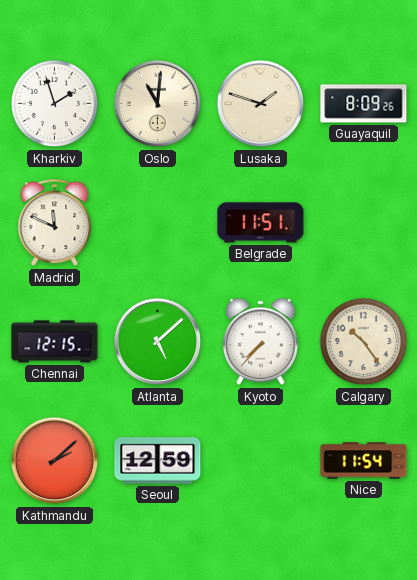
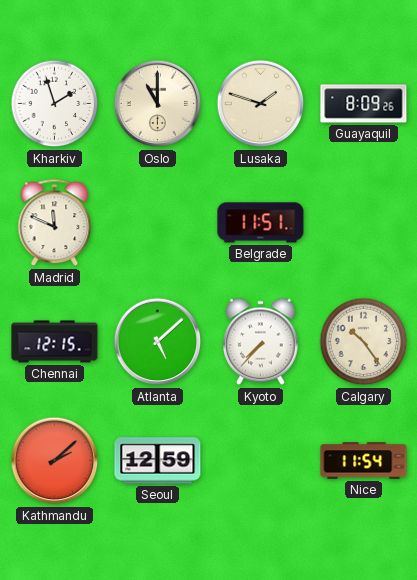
Oslo: 11:01 -> 11:00
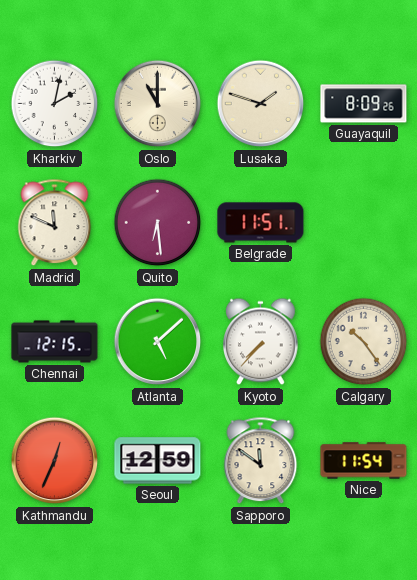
Kharkiv: 1:57 -> 2:02
Quito: none -> 6:29
Kathmandu: 2:08 -> 12:34
Sapporo: none -> 11:51
